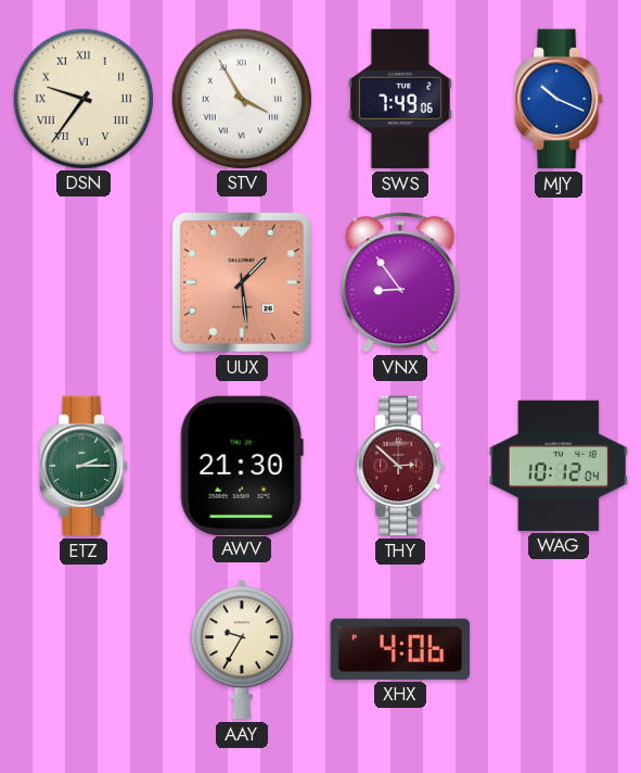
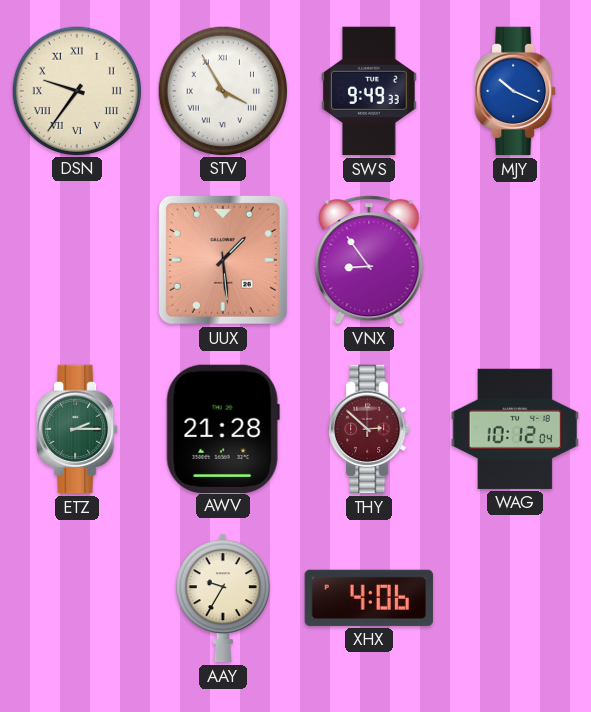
SWS: 7:49 -> 9:49
AWV: 21:30 -> 21:28
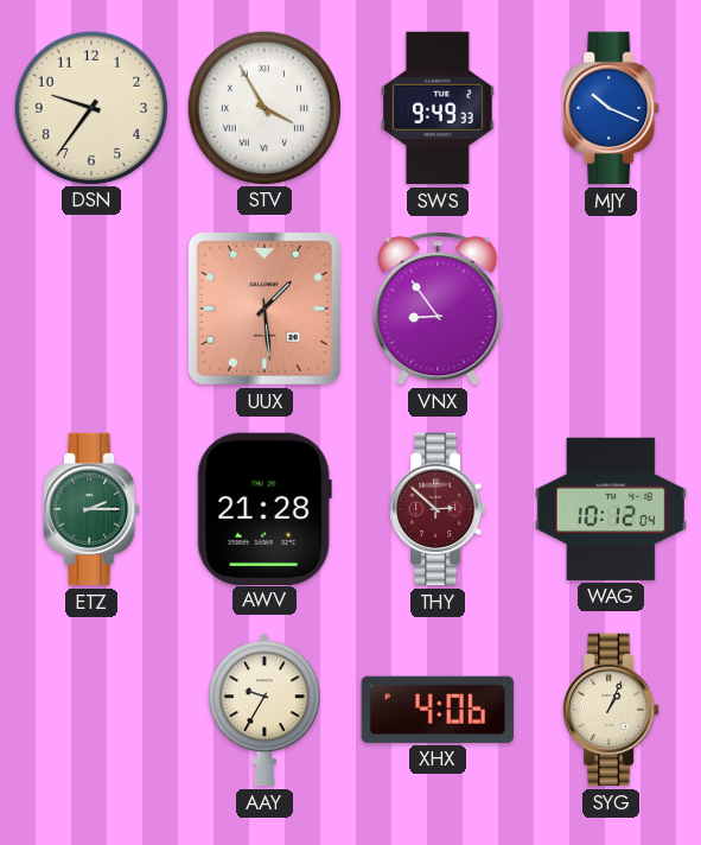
DSN numerals: Roman -> Arabic
SYG: none -> 1:04
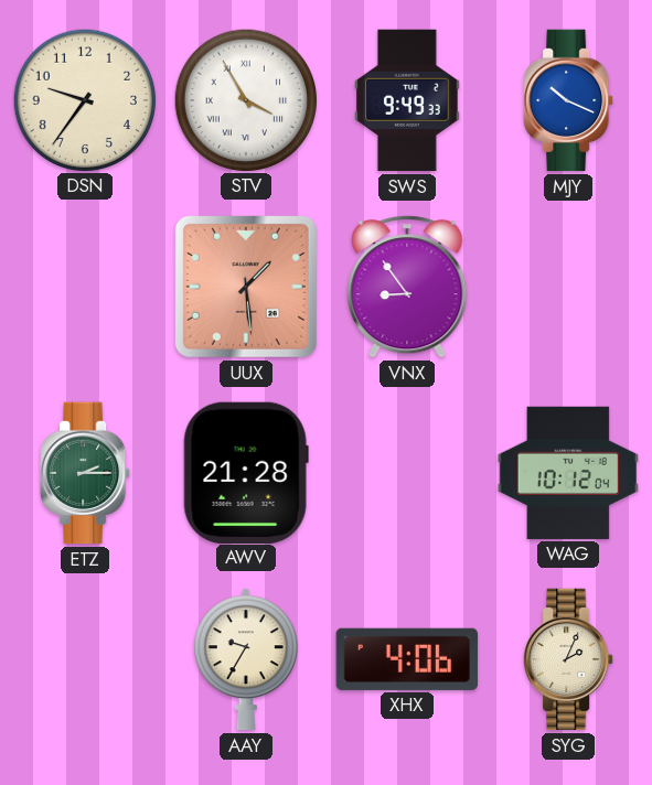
THY: 2:52 -> none
SYG: 1:04 -> 2:04
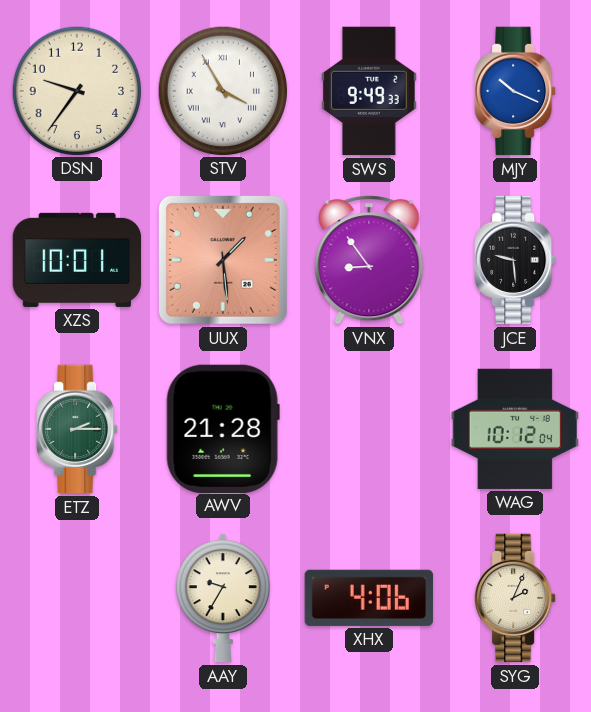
XZS: none -> 10:01
JCE: none -> 9:29
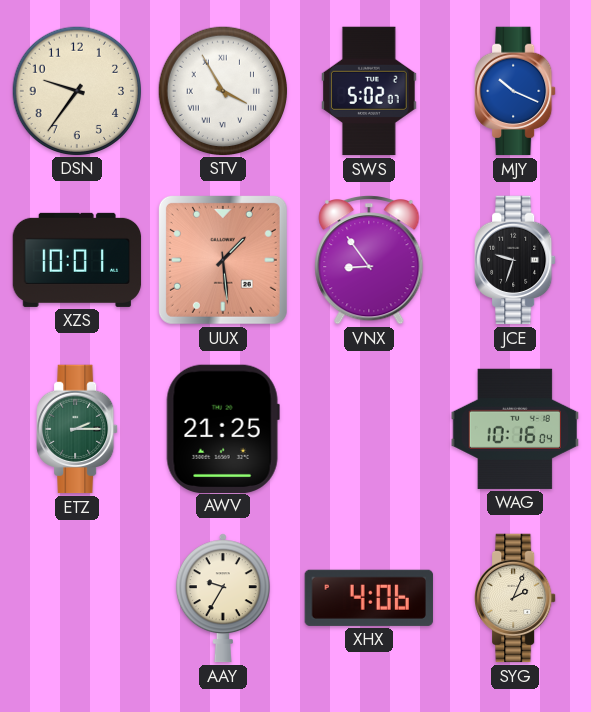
SWS: 9:49 -> 5:02
JCE: 9:29 -> 9:33
AWV: 21:28 -> 21:25
WAG: 10:12 -> 10:16
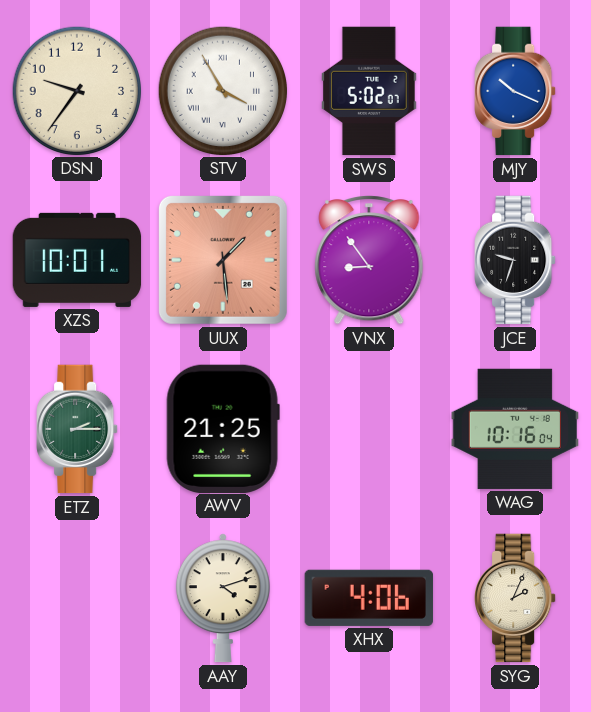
AAY: 9:35 -> 4:12
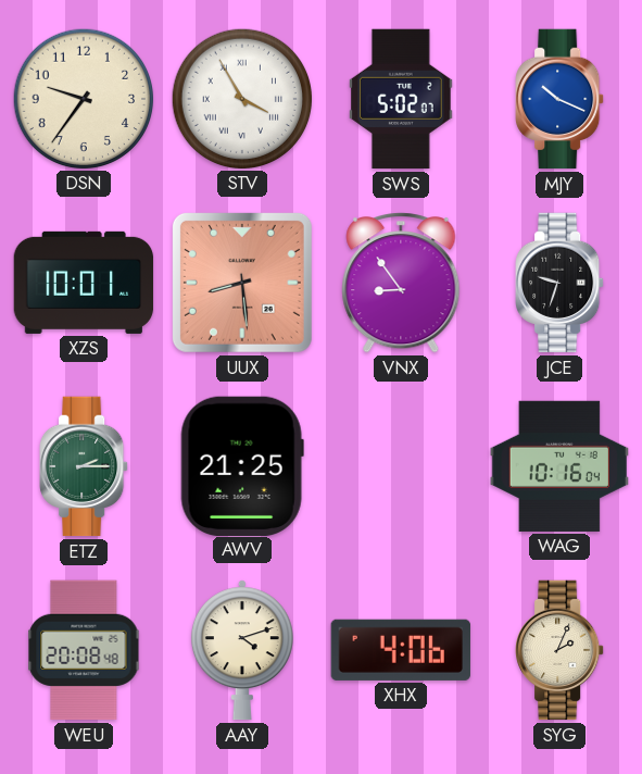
UUX: 1:29 -> 8:29
WEU: none -> 20:08
